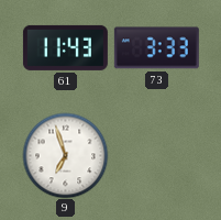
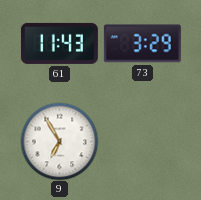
73: 3:33 -> 3:29
9: 6:57 -> 6:55
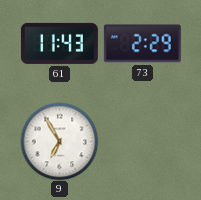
73: 3:29 -> 2:29
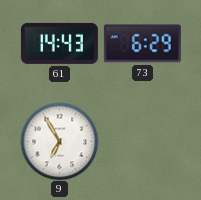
61: 11:43 -> 14:43
73: 2:29 -> 6:29
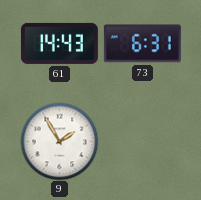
73: 6:29 -> 6:31
9: 6:55 -> 1:55
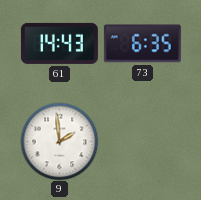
73: 6:31 -> 6:35
9: 1:55 -> 1:59
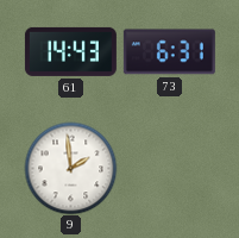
73: 6:35 -> 6:31
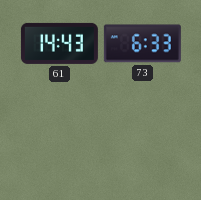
73: 6:31 -> 6:33
9: 1:59 -> none
